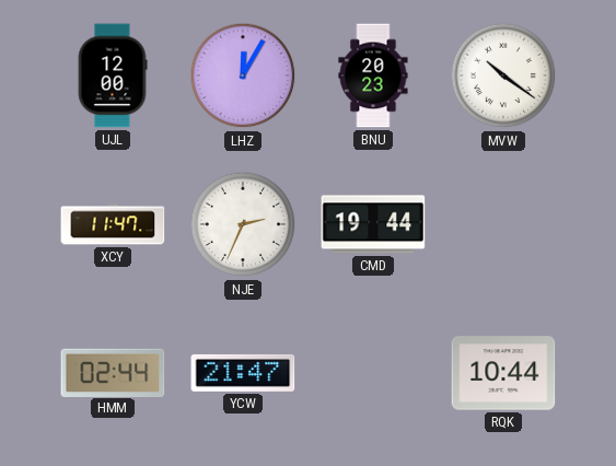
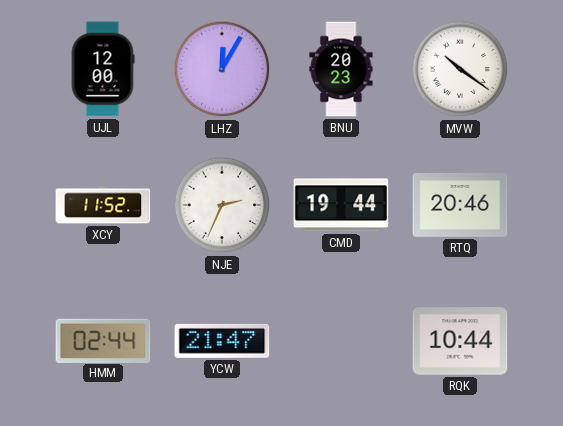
XCY: 11:47 -> 11:52
RTQ: none -> 20:46
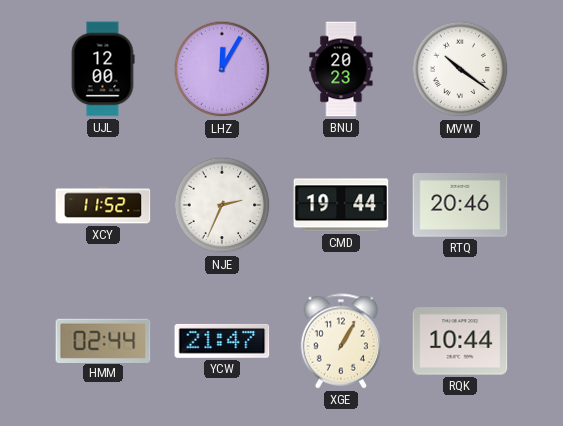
XGE: none -> 1:05
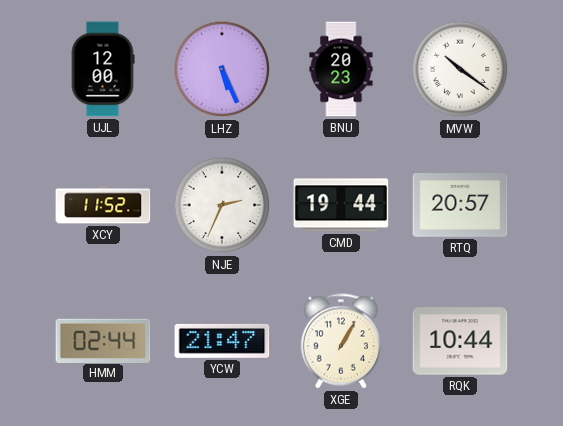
LHZ: 12:05 -> 5:26
RTQ: 20:46 -> 20:57
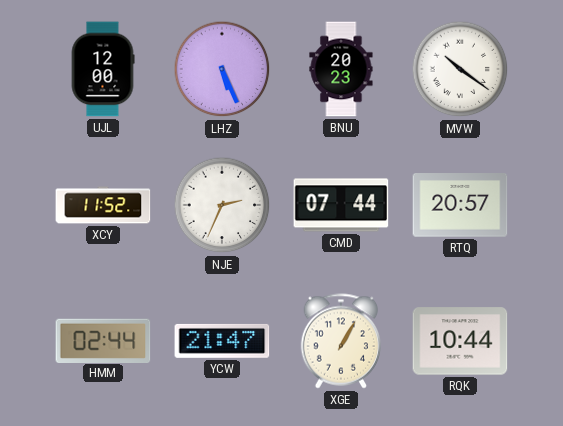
CMD: 19:44 -> 07:44
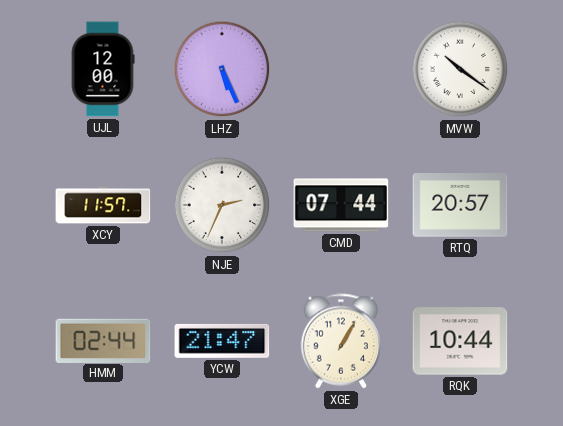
BNU: 20:23 -> none
XCY: 11:52 -> 11:57
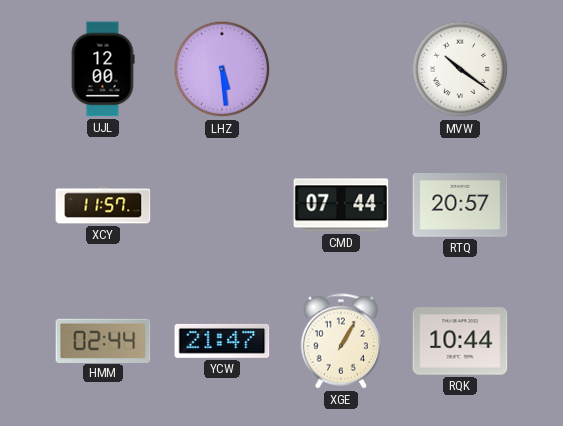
LHZ: 5:26 -> 5:29
NJE: 2:34 -> none
